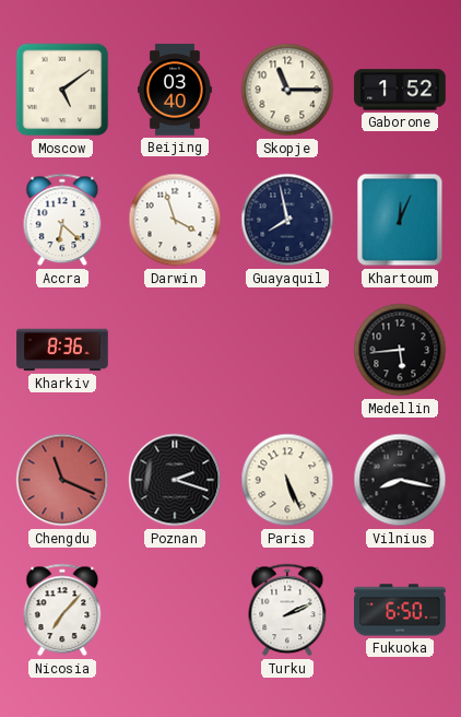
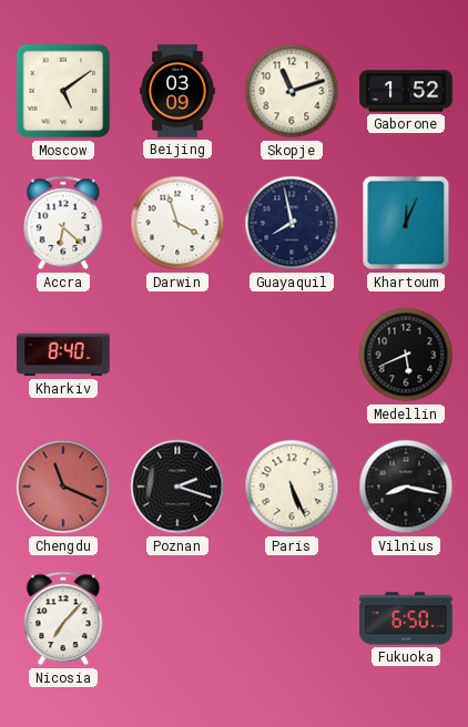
Beijing: 03:40 -> 03:09
Skopje: 11:15 -> 11:12
Kharkiv: 8:36 -> 8:40
Medellin: 5:44 -> 5:41
Turku: 2:11 -> none
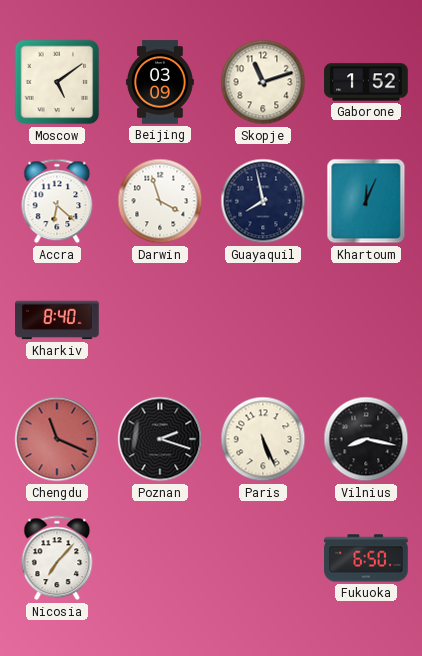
Medellin: 5:41 -> none
